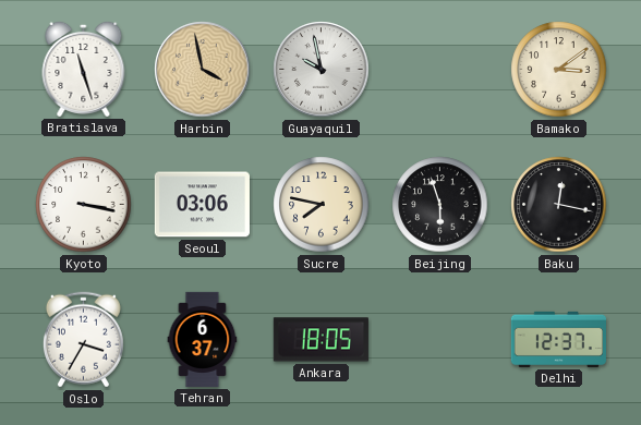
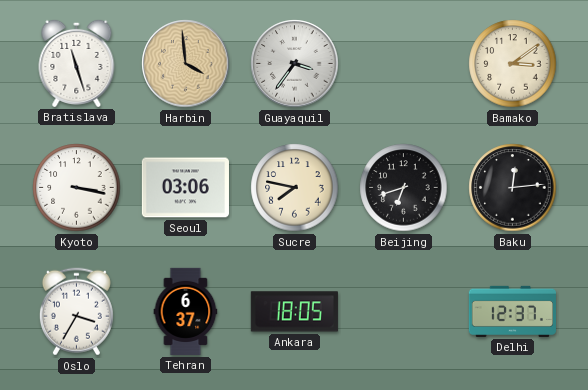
Harbin: 3:58 -> 3:59
Guayaquil: 9:58 -> 3:36
Beijing: 5:57 -> 6:42
Baku: 12:17 -> 12:14
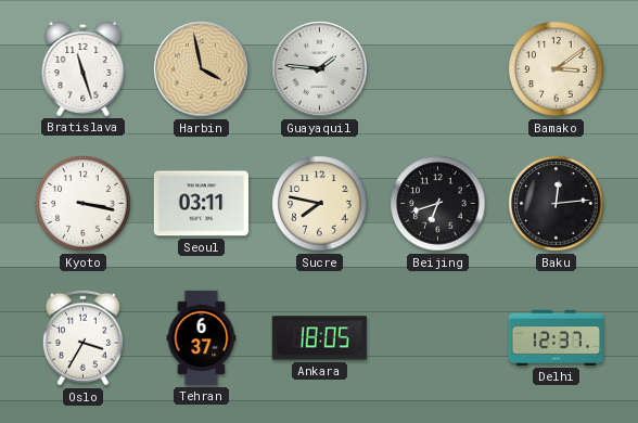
Harbin: 3:59 -> 3:58
Guayaquil: 3:36 -> 1:46
Seoul: 03:06 -> 03:11
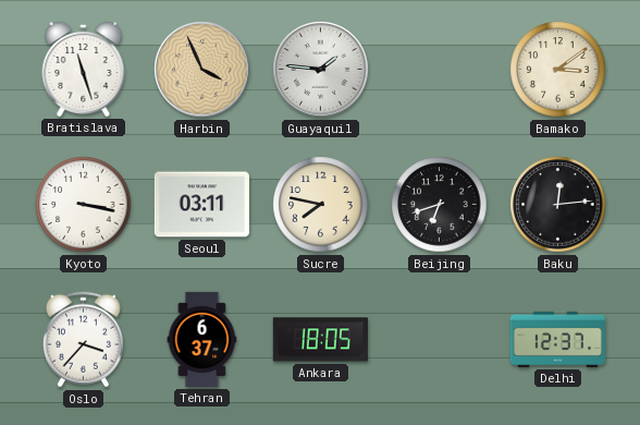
Harbin: 3:58 -> 3:56
Oslo: 3:35 -> 3:37
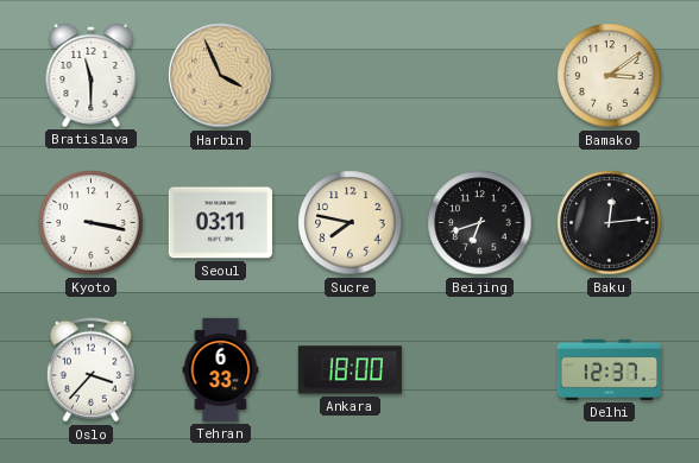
Bratislava: 11:27 -> 11:30
Guayaquil: 1:46 -> none
Tehran: 6:37 -> 6:33
Ankara: 18:05 -> 18:00
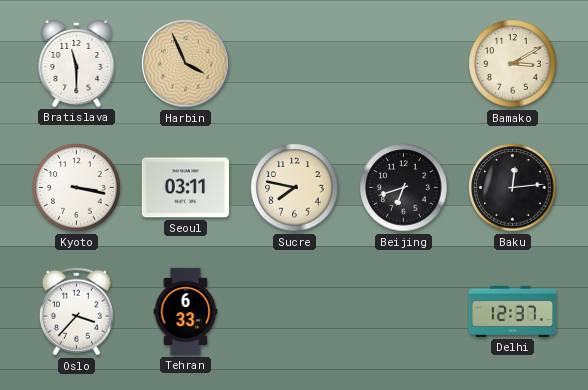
Bamako: 3:09 -> 3:10
Ankara: 18:00 -> none
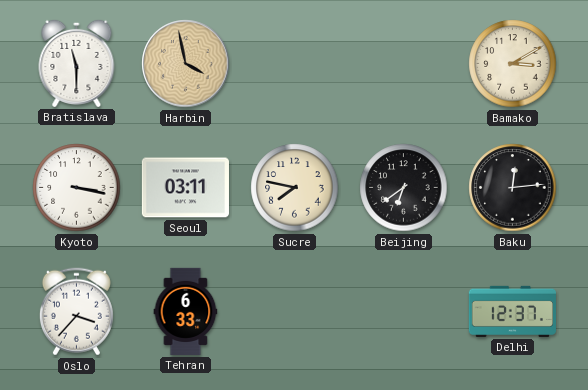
Harbin: 3:56 -> 3:58
Beijing: 6:42 -> 6:39
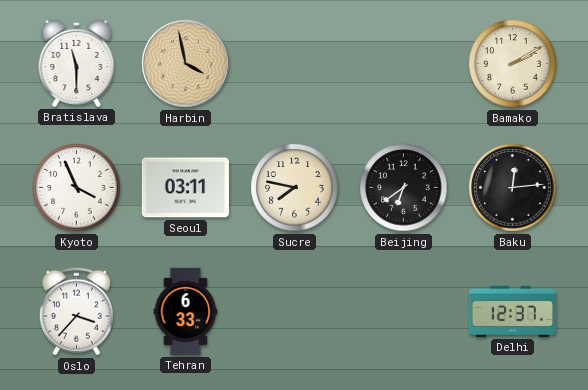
Bamako: 3:10 -> 2:10
Kyoto: 3:17 -> 3:56
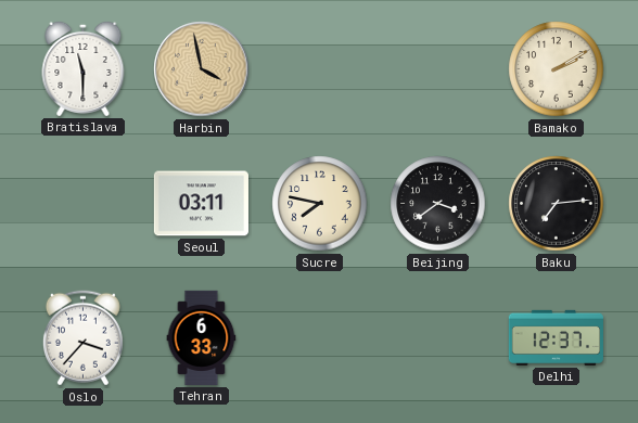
Kyoto: 3:56 -> none
Beijing: 6:39 -> 3:39
Baku: 12:14 -> 7:14
